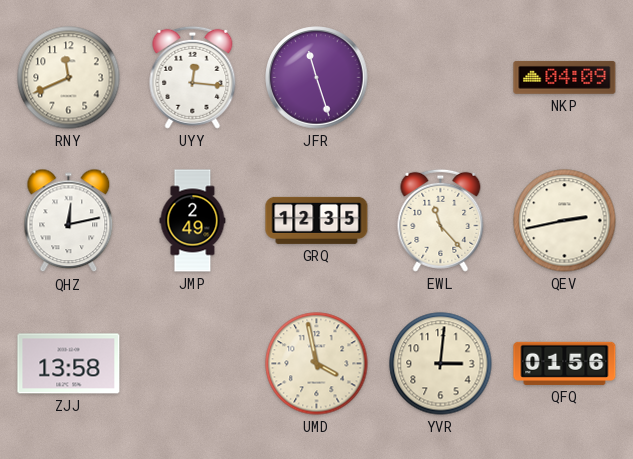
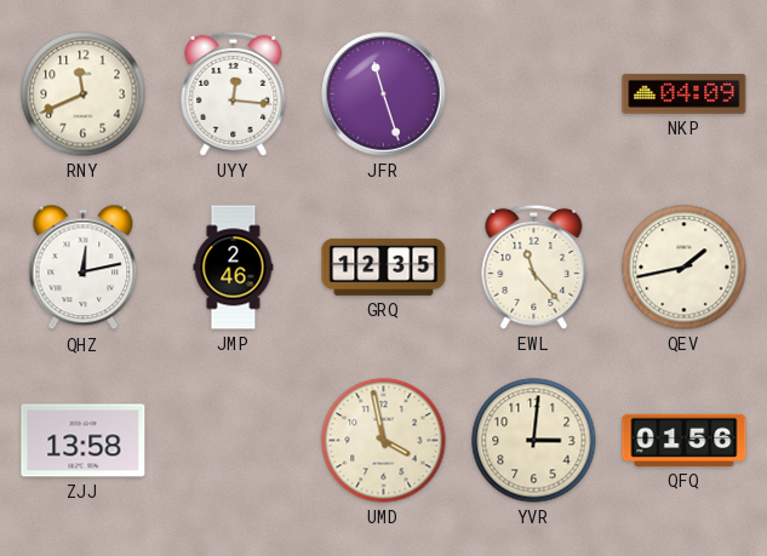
JMP: 2:49 -> 2:46
QEV: 2:43 -> 1:43
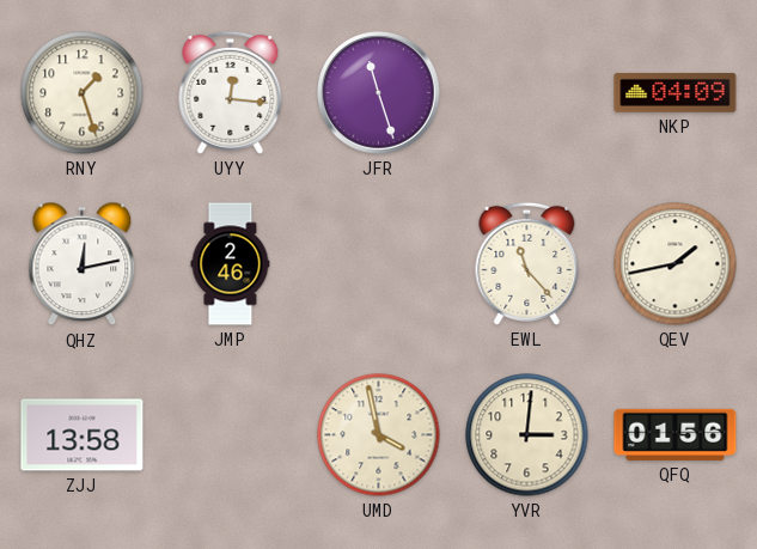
RNY: 11:41 -> 1:27
GRQ: 12:35 -> none
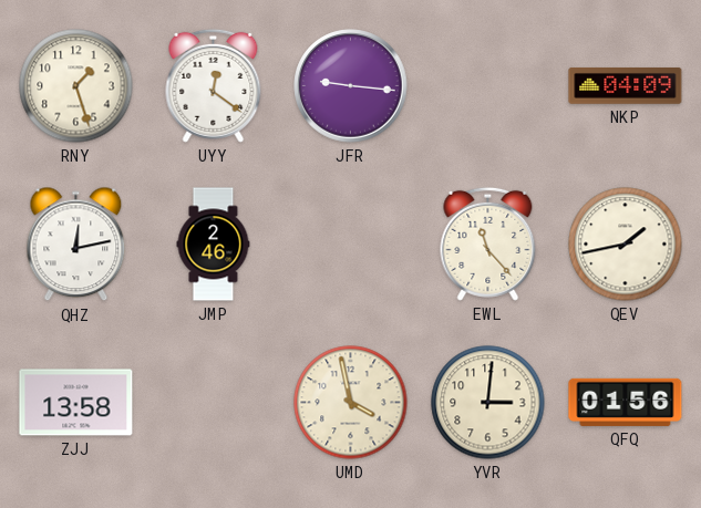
UYY: 12:16 -> 12:21
JFR: 11:27 -> 9:16
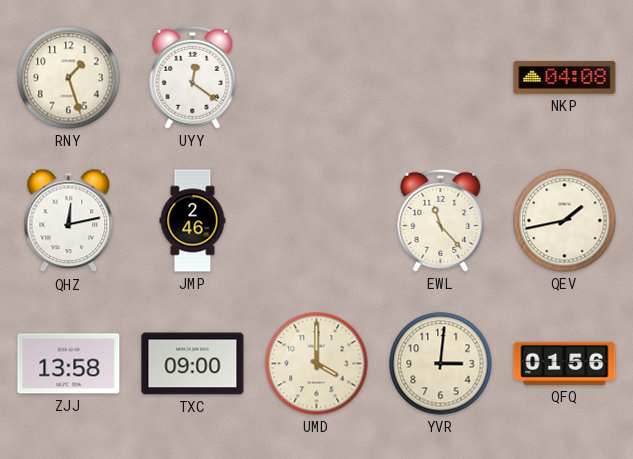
JFR: 9:16 -> none
NKP: 04:09 -> 04:08
TXC: none -> 09:00
UMD: 3:58 -> 4:00
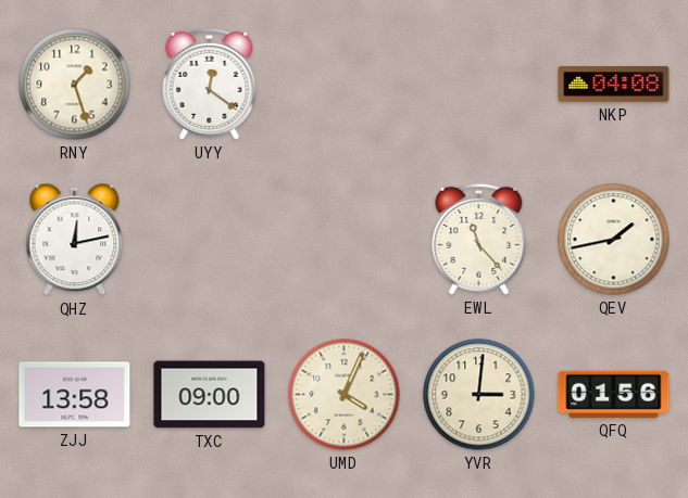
JMP: 2:46 -> none
UMD: 4:00 -> 4:04
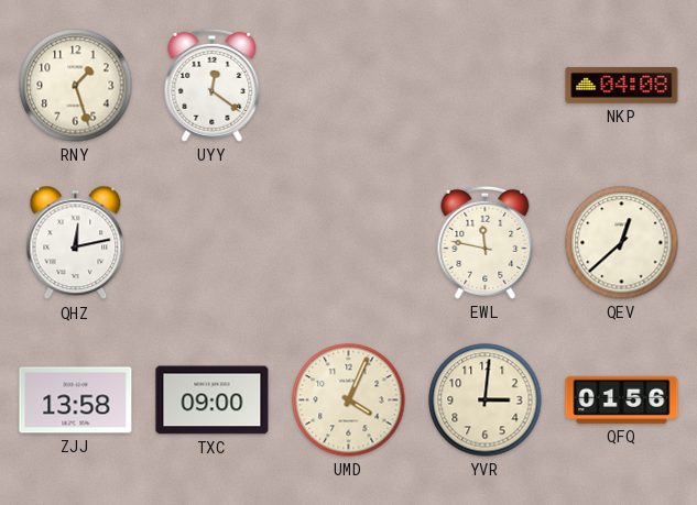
EWL: 11:23 -> 11:47
QEV: 1:43 -> 12:38
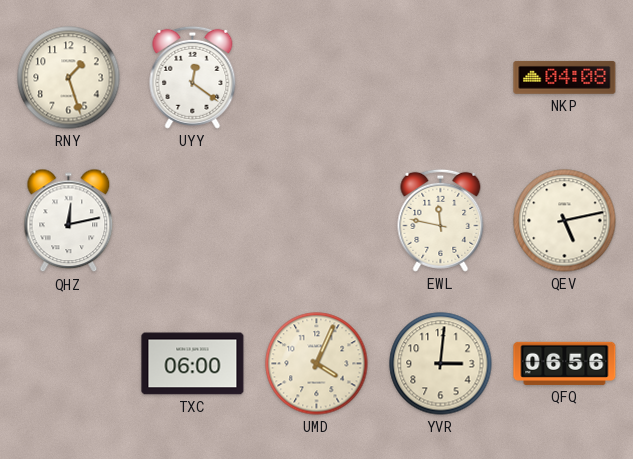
QEV: 12:38 -> 5:13
ZJJ: 13:58 -> none
TXC: 09:00 -> 06:00
QFQ: 01:56 -> 06:56
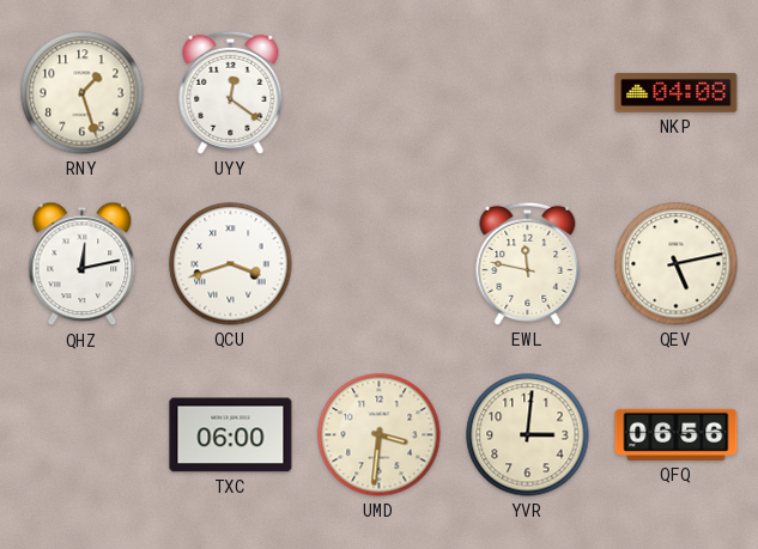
QCU: none -> 3:42
UMD: 4:04 -> 3:31
